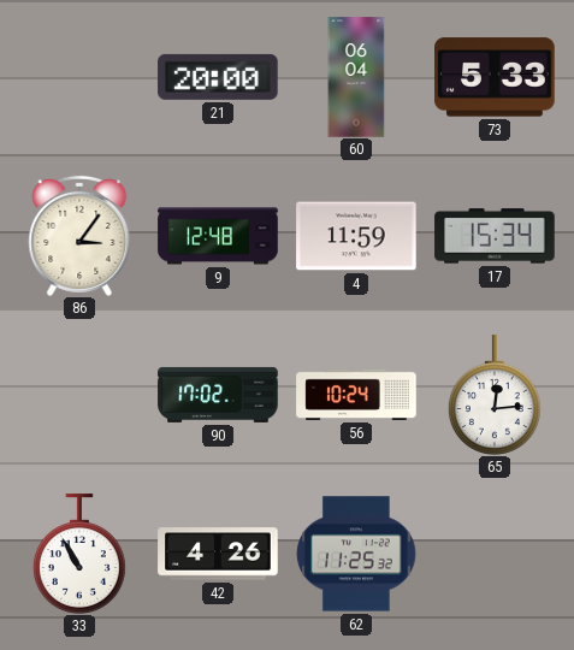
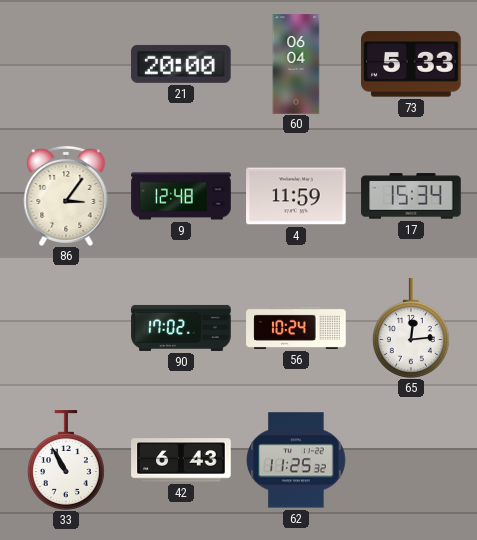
42: 4:26 -> 6:43
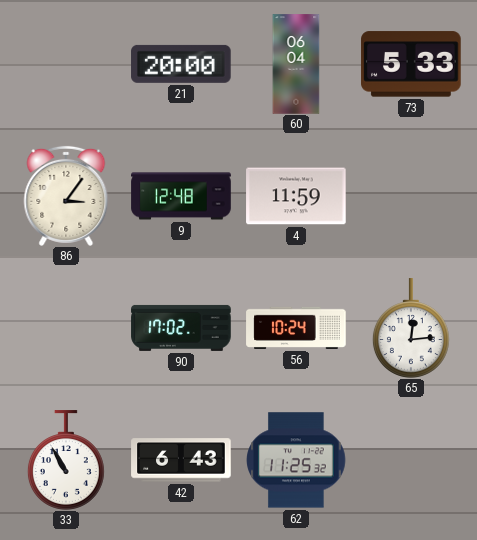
17: 15:34 -> none
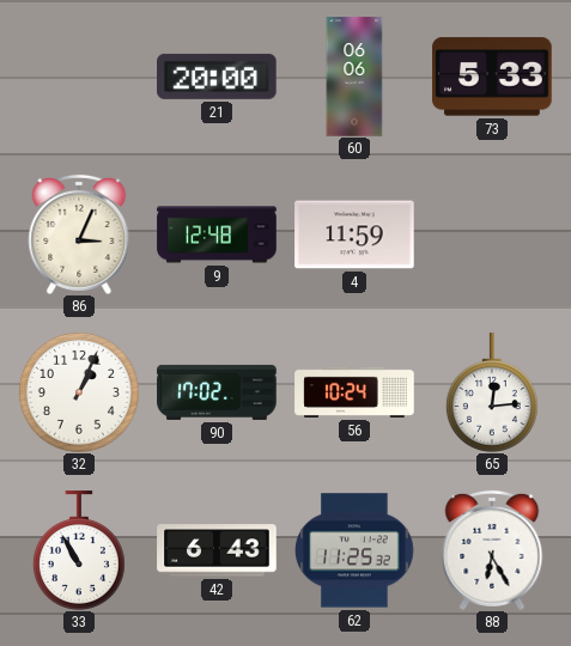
60: 06:04 -> 06:06
86: 3:06 -> 3:04
32: none -> 1:04
88: none -> 6:25
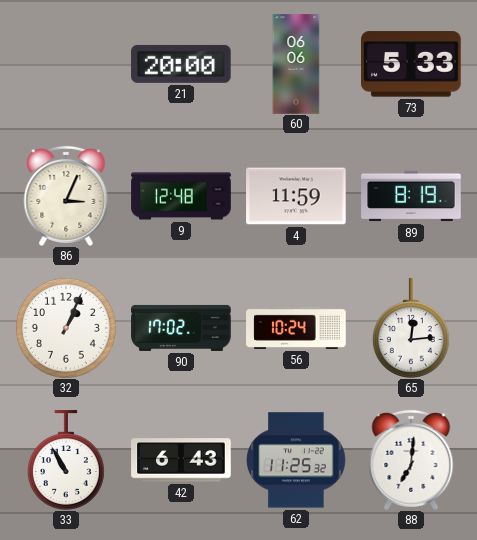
89: none -> 8:19
88: 6:25 -> 7:01
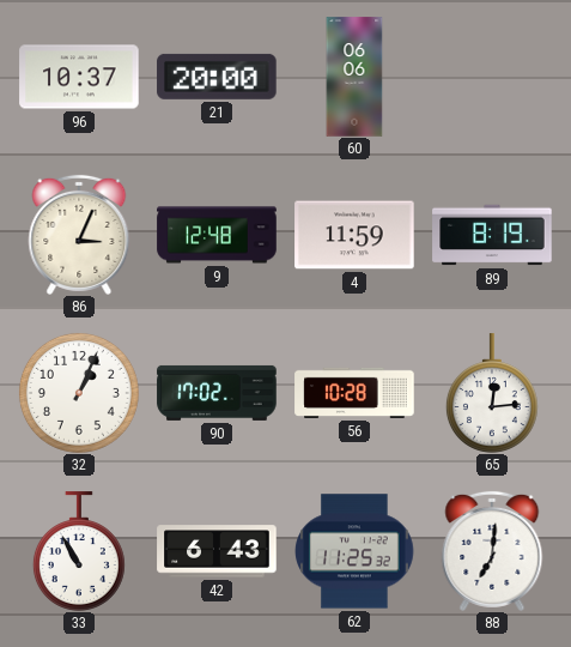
96: none -> 10:37
73: 5:33 -> none
56: 10:24 -> 10:28
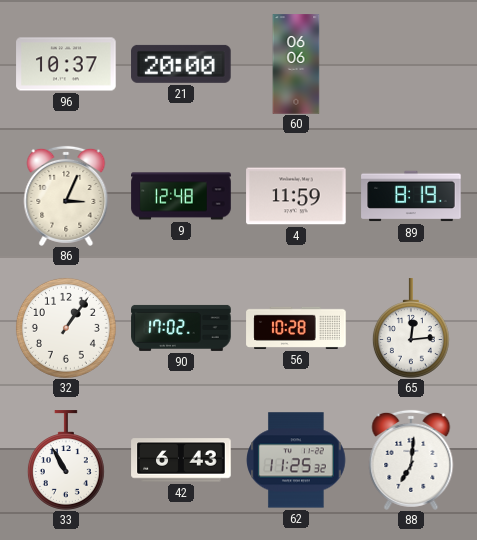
32: 1:04 -> 1:06
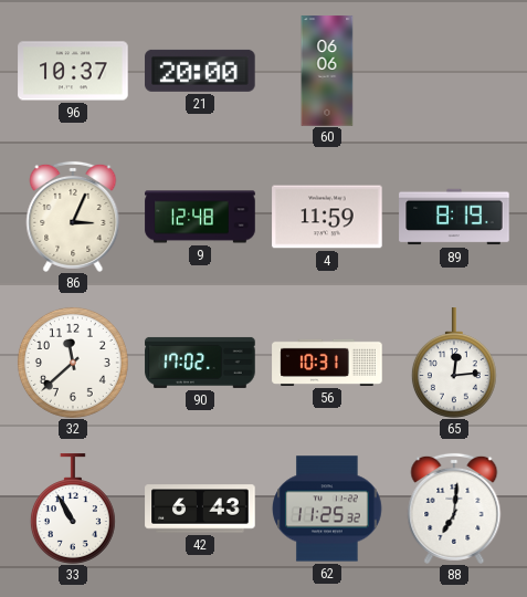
32: 1:06 -> 11:38
56: 10:28 -> 10:31
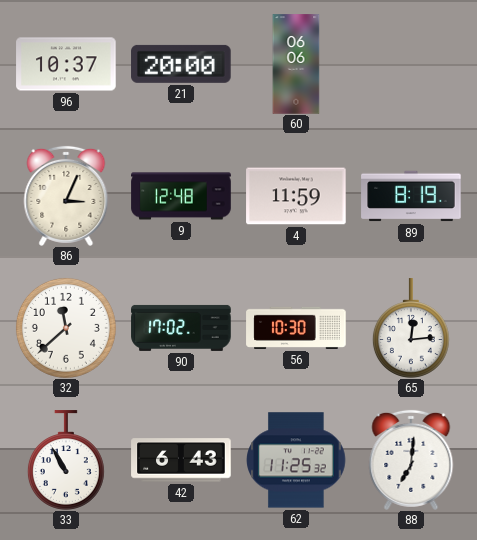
56: 10:31 -> 10:30
